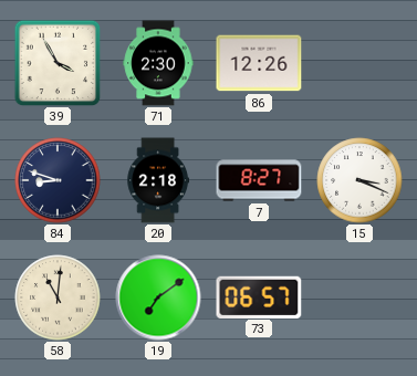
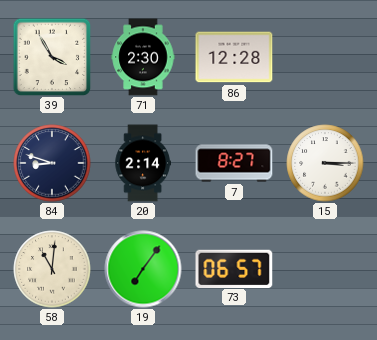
86: 12:26 -> 12:28
20: 2:18 -> 2:14
15: 3:19 -> 3:15
19: 7:09 -> 7:06
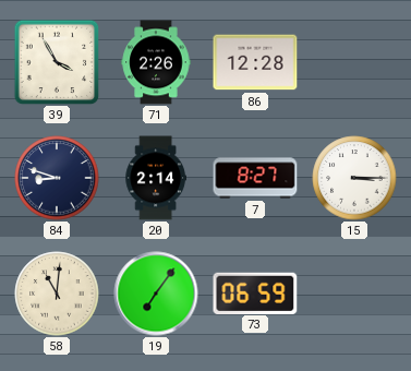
71: 2:30 -> 2:26
73: 06:57 -> 06:59
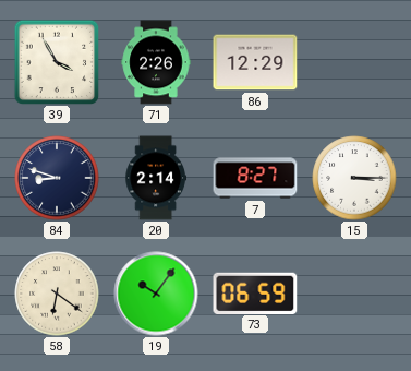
86: 12:28 -> 12:29
58: 11:01 -> 6:21
19: 7:06 -> 10:06
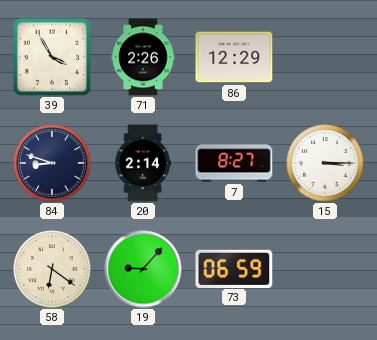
19: 10:06 -> 9:07
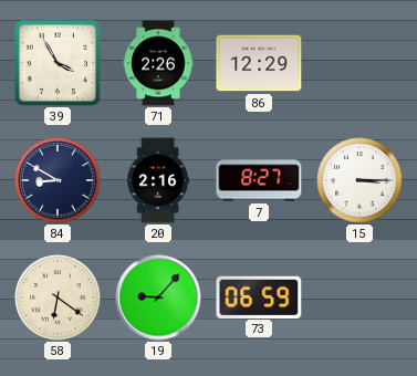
84: 8:48 -> 8:50
20: 2:14 -> 2:16
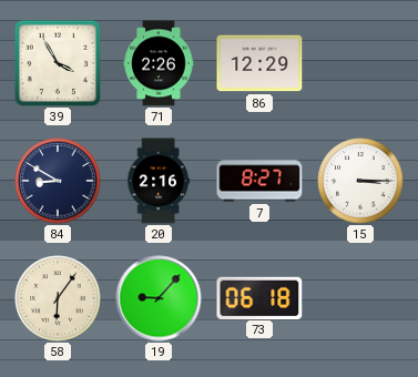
58: 6:21 -> 6:06
73: 06:59 -> 06:18
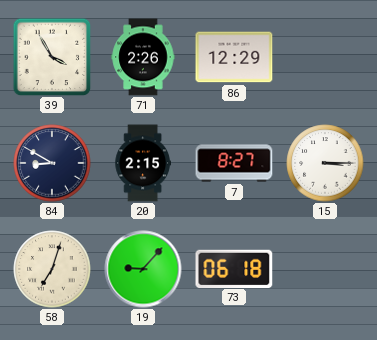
20: 2:16 -> 2:15
58: 6:06 -> 7:03
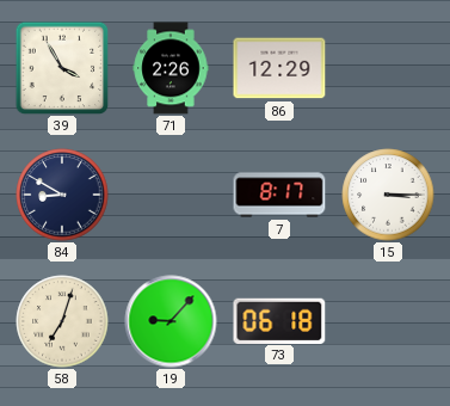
20: 2:15 -> none
7: 8:27 -> 8:17
